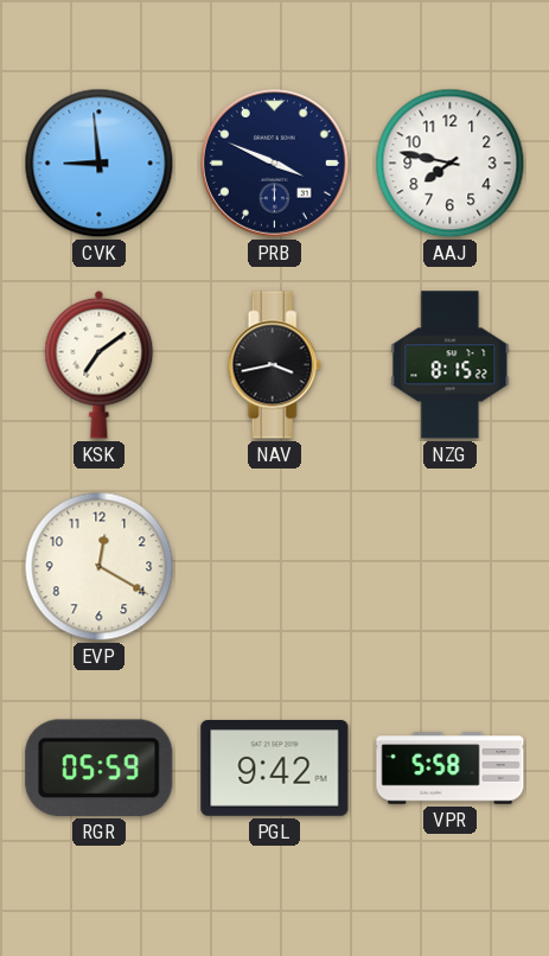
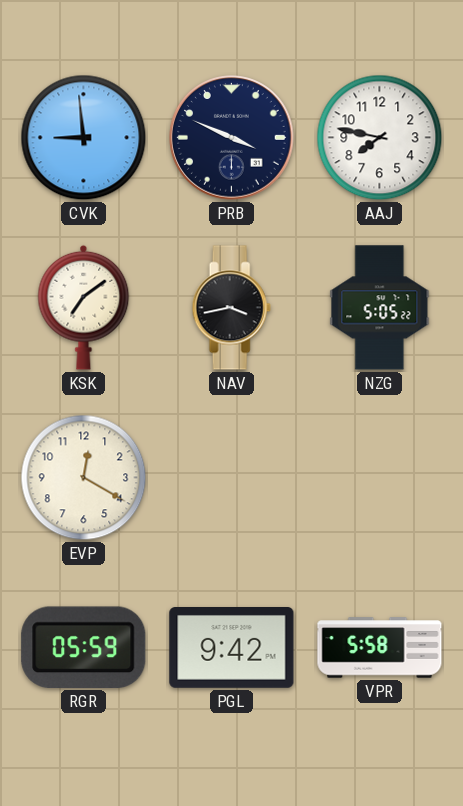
NZG: 8:15 -> 5:05
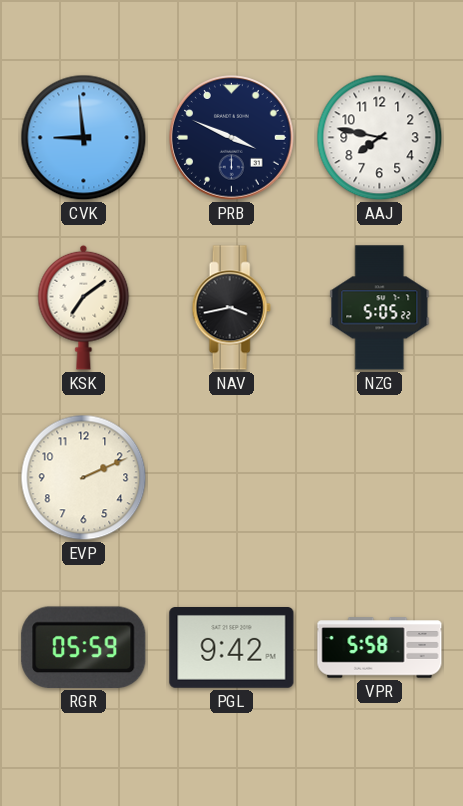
EVP: 12:20 -> 2:11
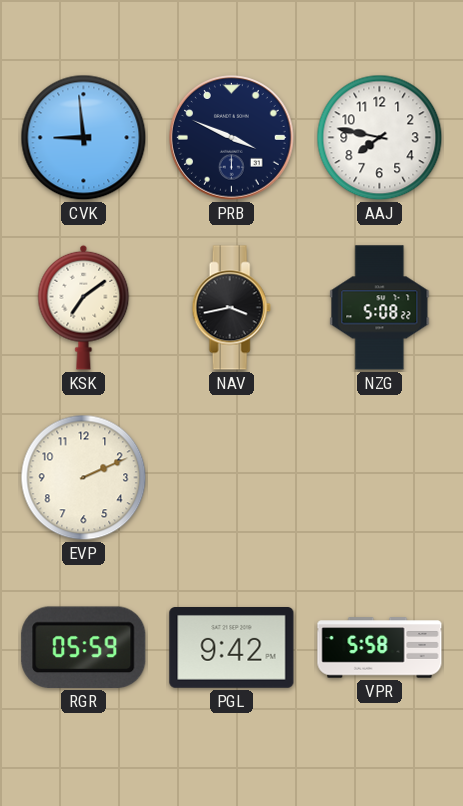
NZG: 5:05 -> 5:08
